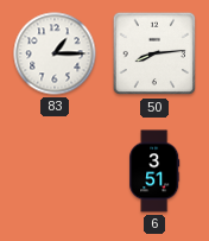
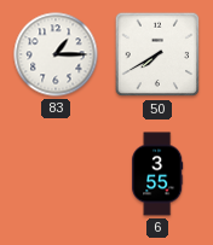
50: 8:14 -> 7:40
6: 3:51 -> 3:55
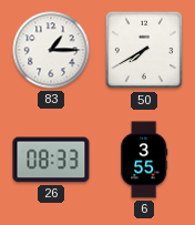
26: none -> 08:33
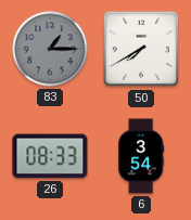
83 dial: white -> grey
6: 3:55 -> 3:54
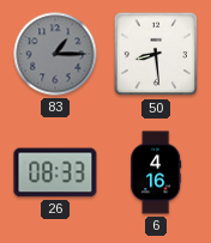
50: 7:40 -> 8:29
6: 3:54 -> 4:16
